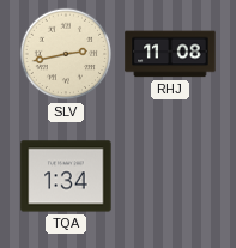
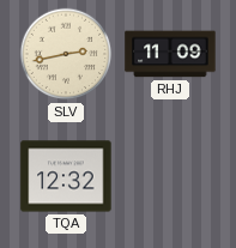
RHJ: 11:08 -> 11:09
TQA: 1:34 -> 12:32
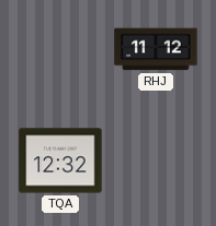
SLV: 2:43 -> none
RHJ: 11:09 -> 11:12
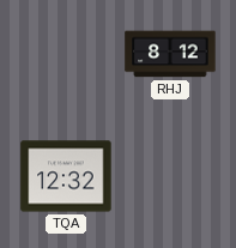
RHJ: 11:12 -> 8:12
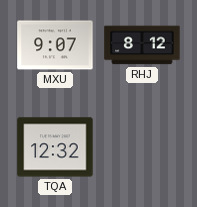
MXU: none -> 9:07
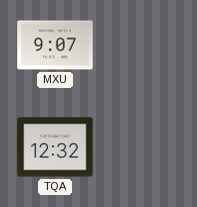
RHJ: 8:12 -> none
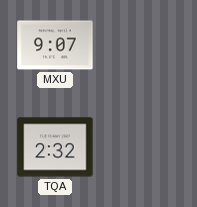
TQA: 12:32 -> 2:32
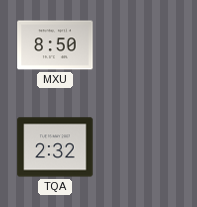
MXU: 9:07 -> 8:50
